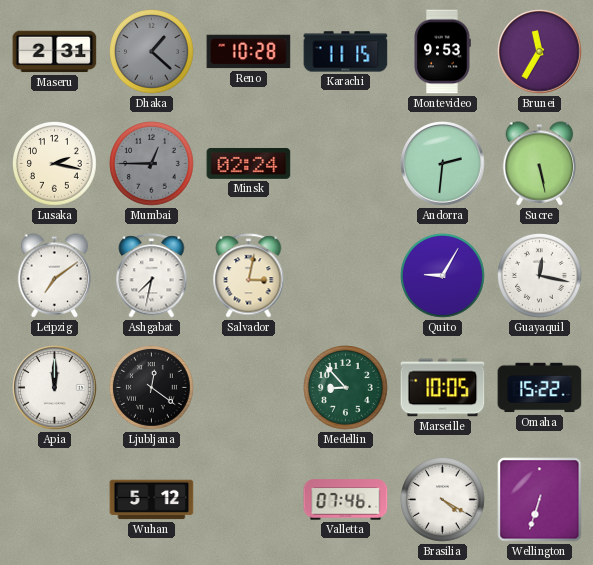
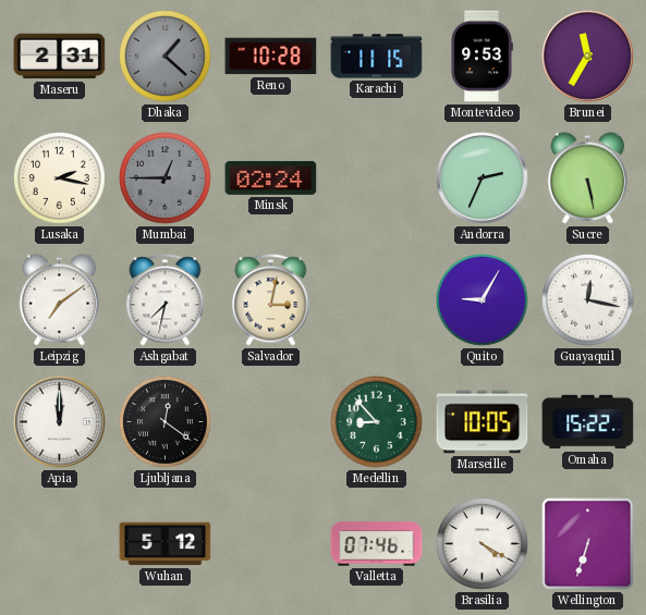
Andorra: 2:31 -> 2:34
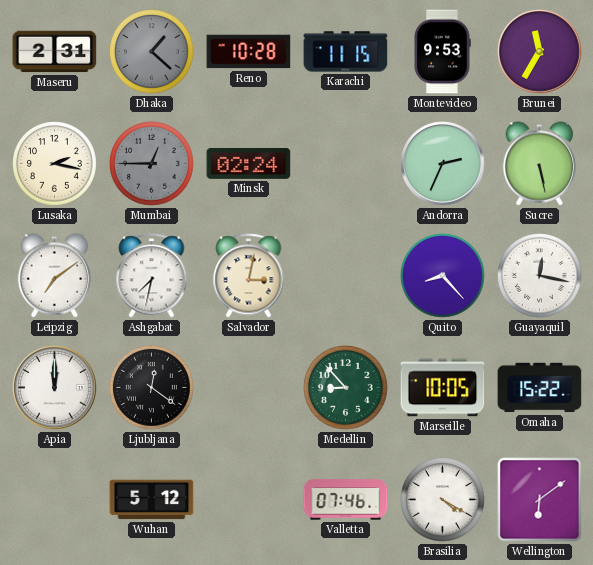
Quito: 9:05 -> 8:23
Wellington: 6:33 -> 6:09
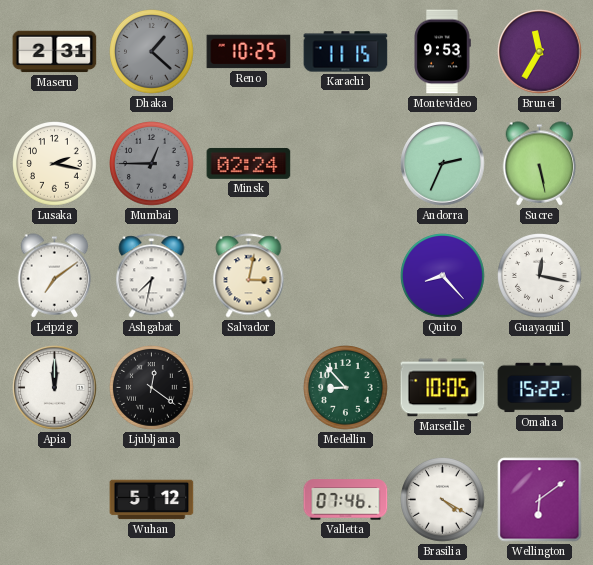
Reno: 10:28 -> 10:25
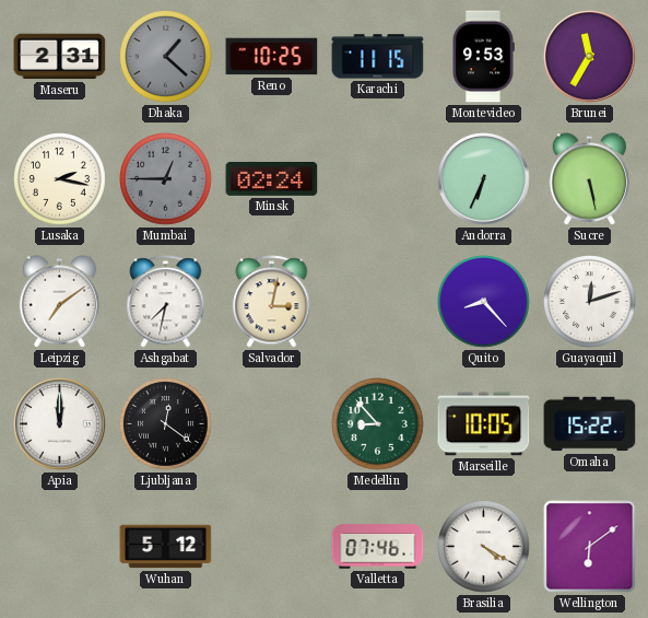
Andorra: 2:34 -> 6:34
Guayaquil: 12:17 -> 12:12
